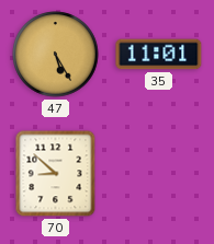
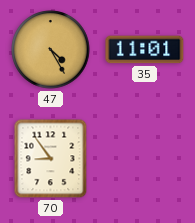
47: 5:25 -> 4:25
70: 8:52 -> 8:54
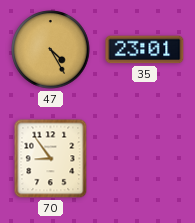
35: 11:01 -> 23:01
